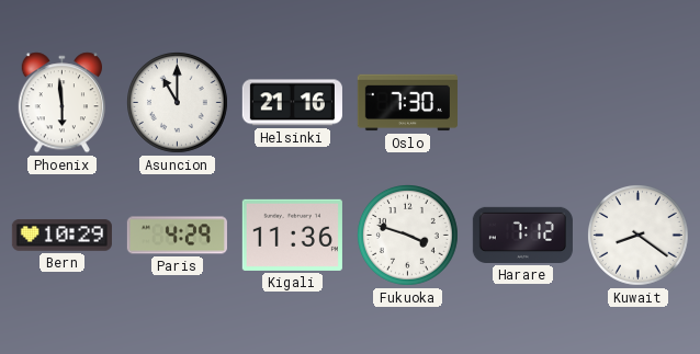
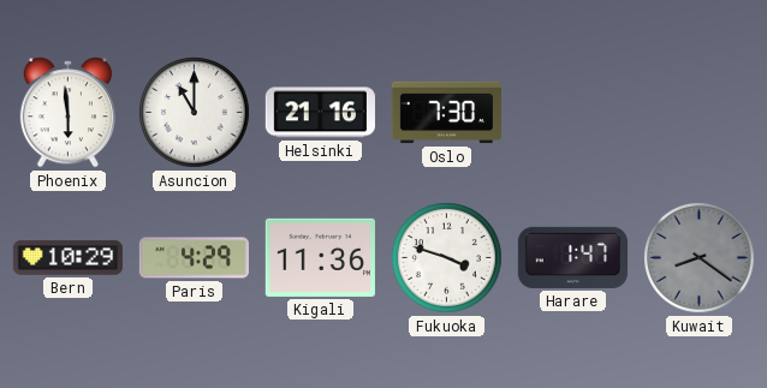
Harare: 7:12 -> 1:47
Kuwait dial: white -> grey
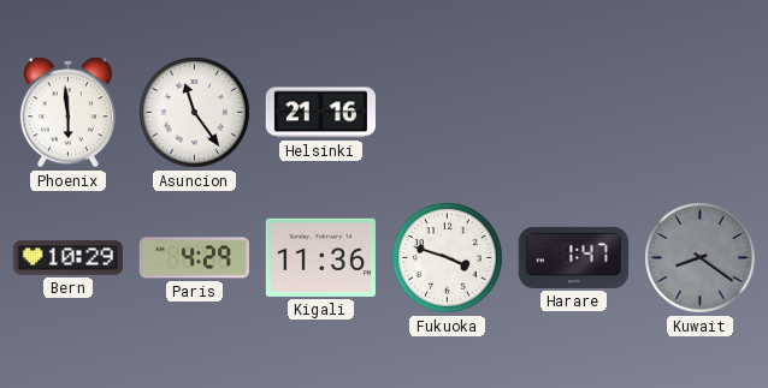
Asuncion: 11:00 -> 11:24
Oslo: 7:30 -> none
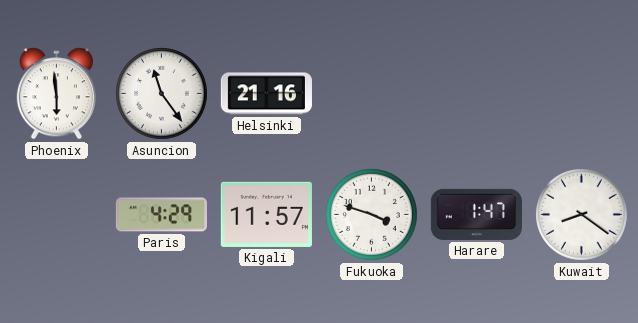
Bern: 10:29 -> none
Kigali: 11:36 -> 11:57
Kuwait dial: grey -> white
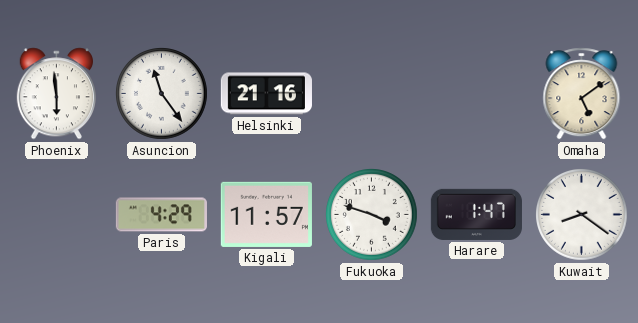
Omaha: none -> 5:09
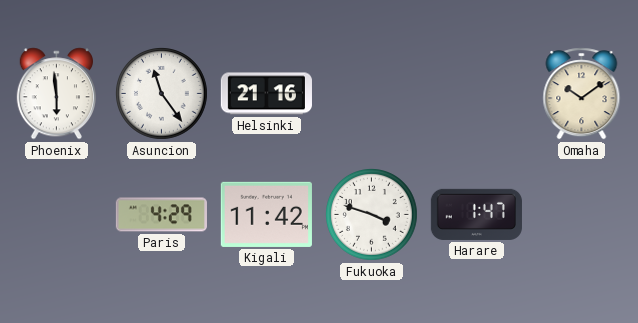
Omaha: 5:09 -> 10:09
Kigali: 11:57 -> 11:42
Kuwait: 8:21 -> none
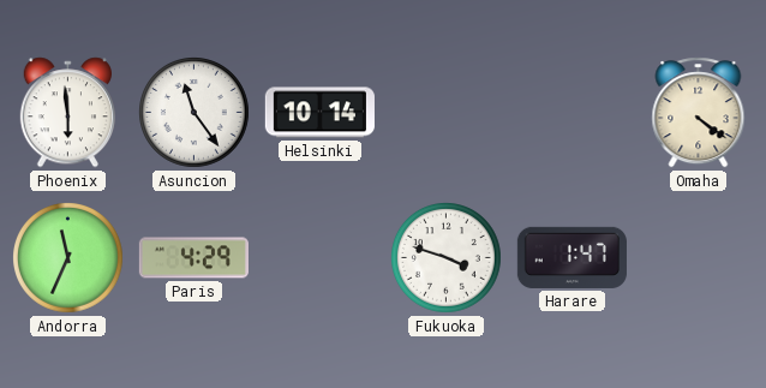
Helsinki: 21:16 -> 10:14
Omaha: 10:09 -> 4:21
Andorra: none -> 11:34
Kigali: 11:42 -> none
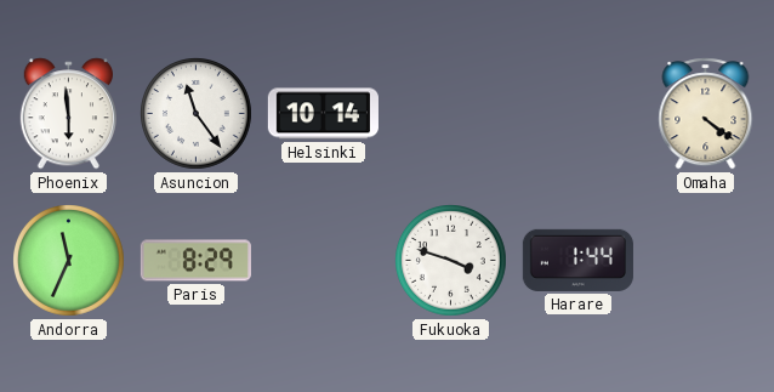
Paris: 4:29 -> 8:29
Harare: 1:47 -> 1:44
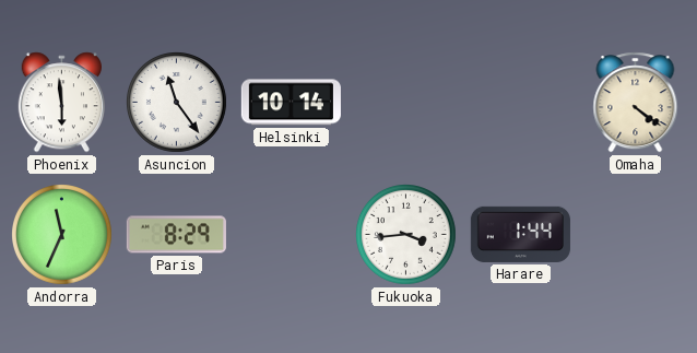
Fukuoka: 3:48 -> 3:44
